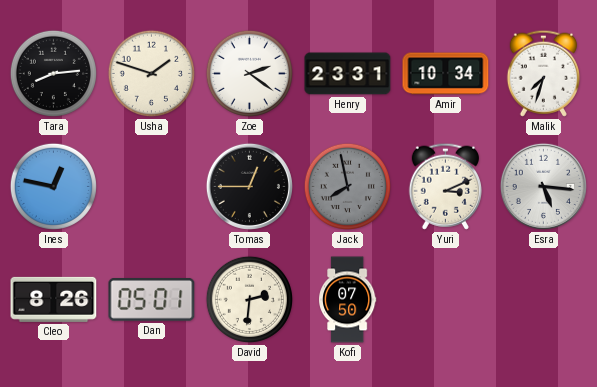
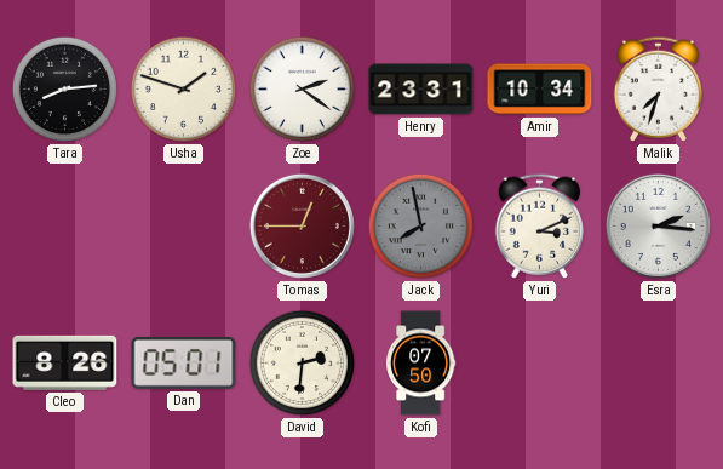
Ines: 12:47 -> none
Tomas dial: black -> burgundy
Esra: 5:16 -> 2:16
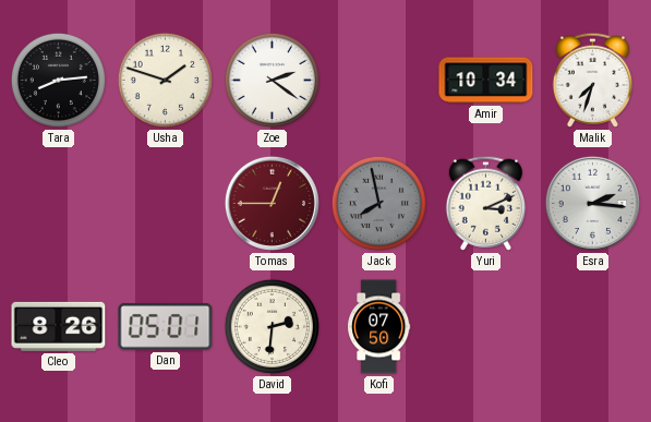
Henry: 23:31 -> none
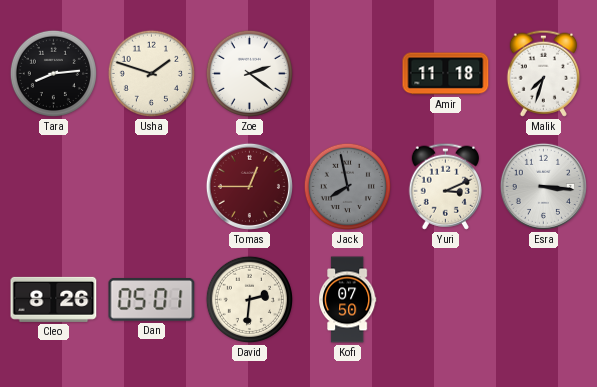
Amir: 10:34 -> 11:18
Esra: 2:16 -> 3:16
